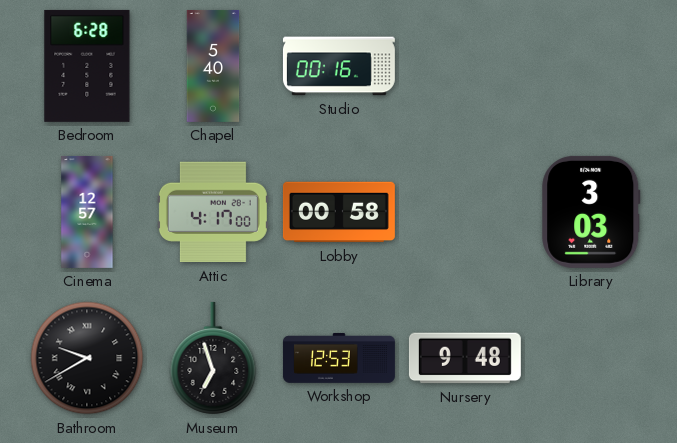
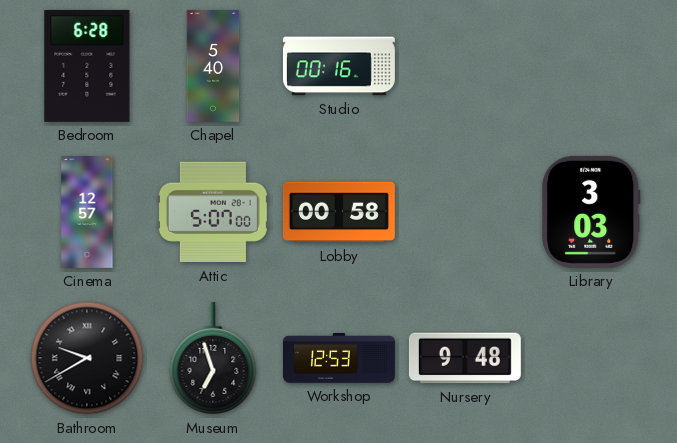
Attic: 4:17 -> 5:07
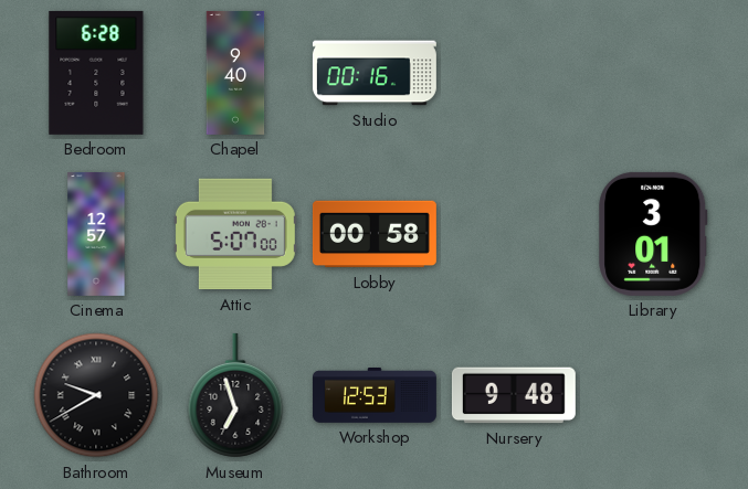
Chapel: 5:40 -> 9:40
Library: 3:03 -> 3:01
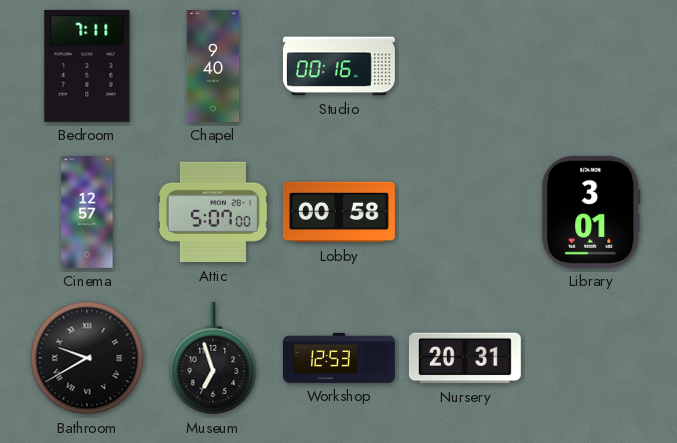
Bedroom: 6:28 -> 7:11
Nursery: 9:48 -> 20:31
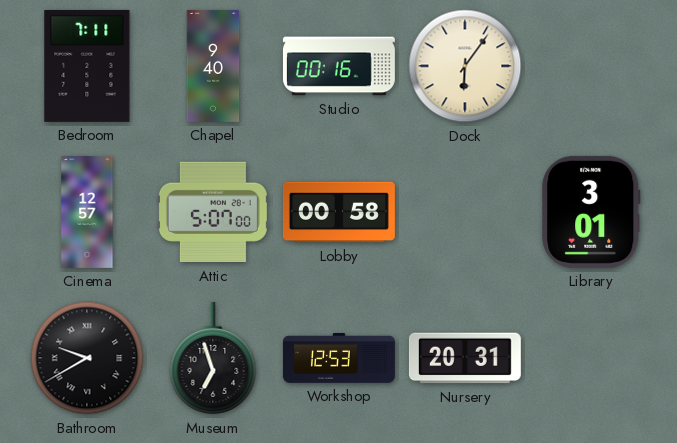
Dock: none -> 6:06
